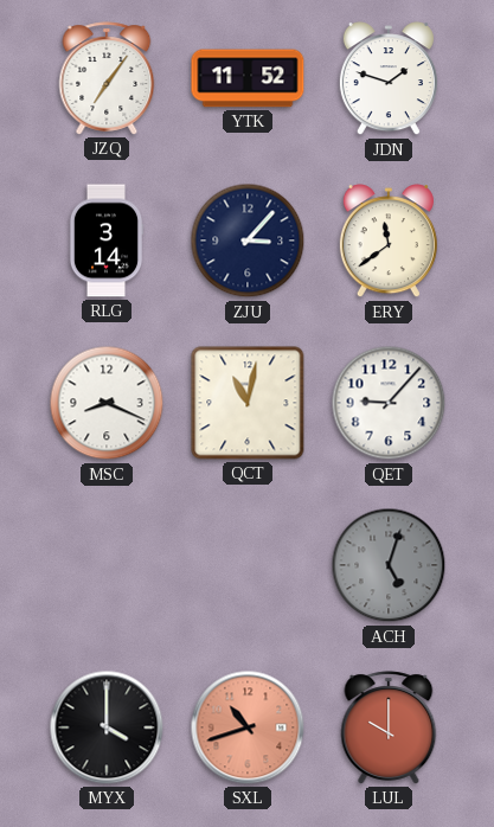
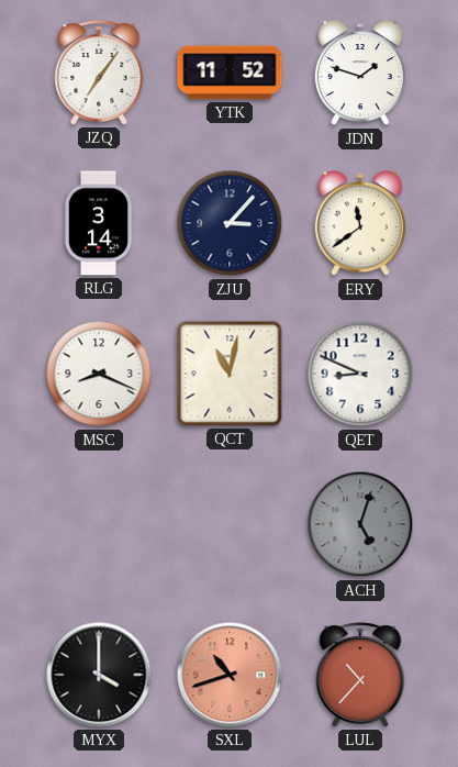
QET: 9:07 -> 8:49
LUL: 10:00 -> 10:37
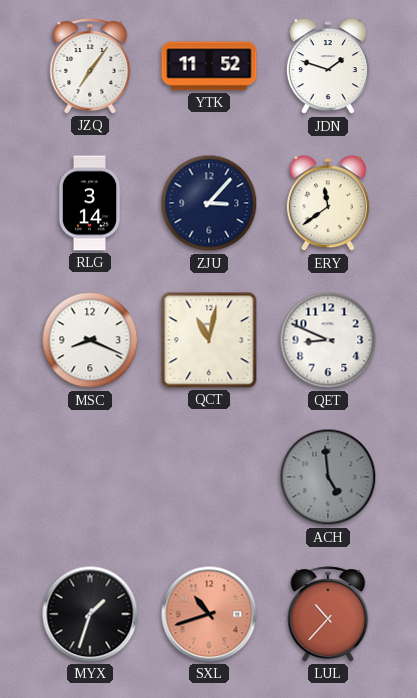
ACH: 5:03 -> 4:59
MYX: 4:00 -> 1:33
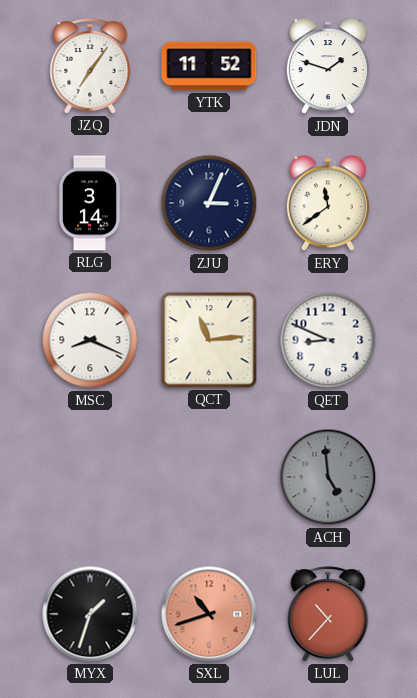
ZJU: 3:07 -> 3:04
QCT: 11:02 -> 11:14
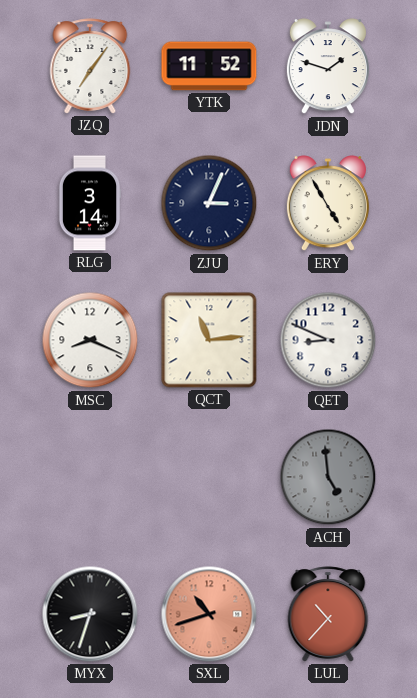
ERY: 11:39 -> 4:55
MYX: 1:33 -> 8:33
